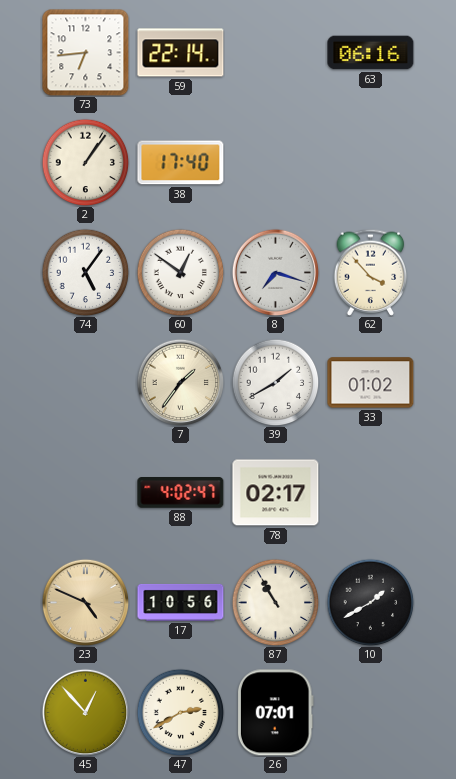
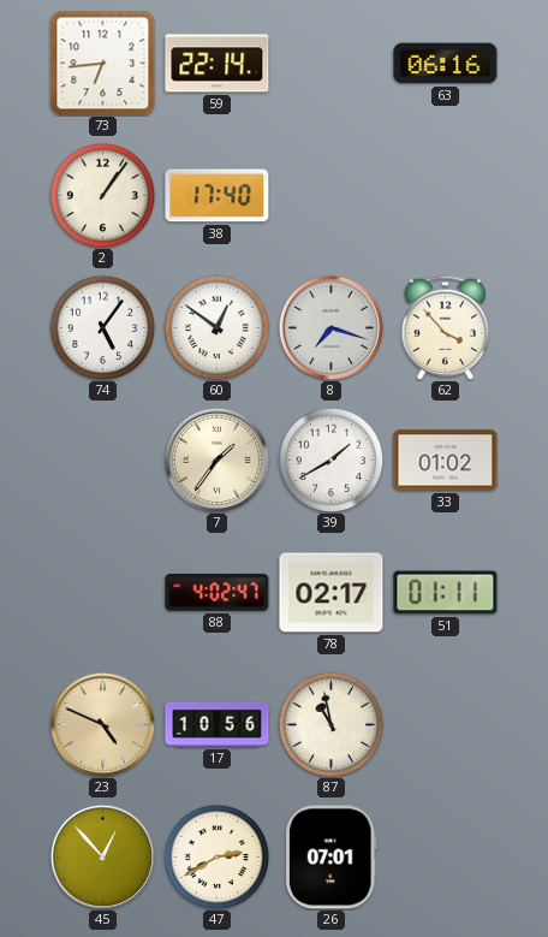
51: none -> 01:11
87: 10:55 -> 10:58
10: 1:40 -> none
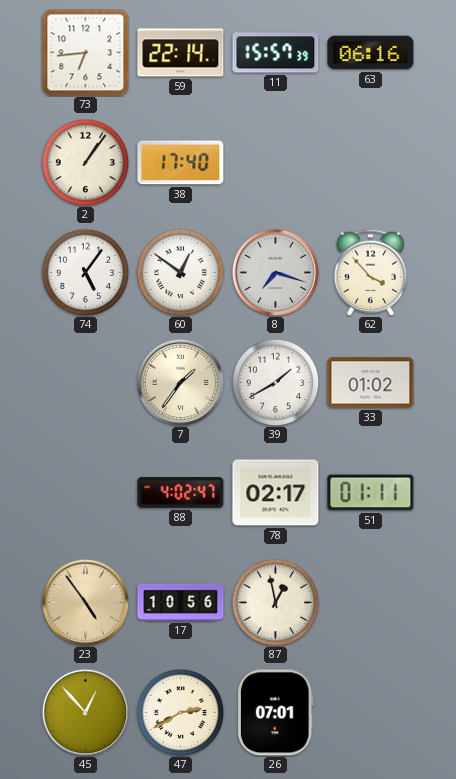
11: none -> 15:57
23: 4:49 -> 4:54
87: 10:58 -> 12:58
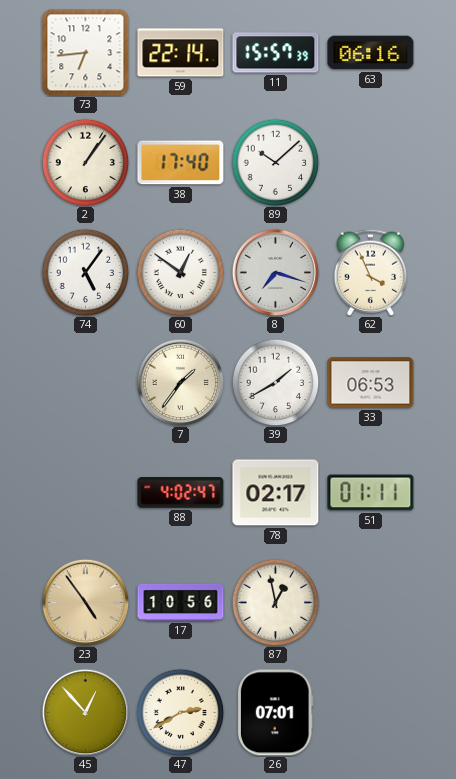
89: none -> 10:08
62: 3:53 -> 3:56
33: 01:02 -> 06:53
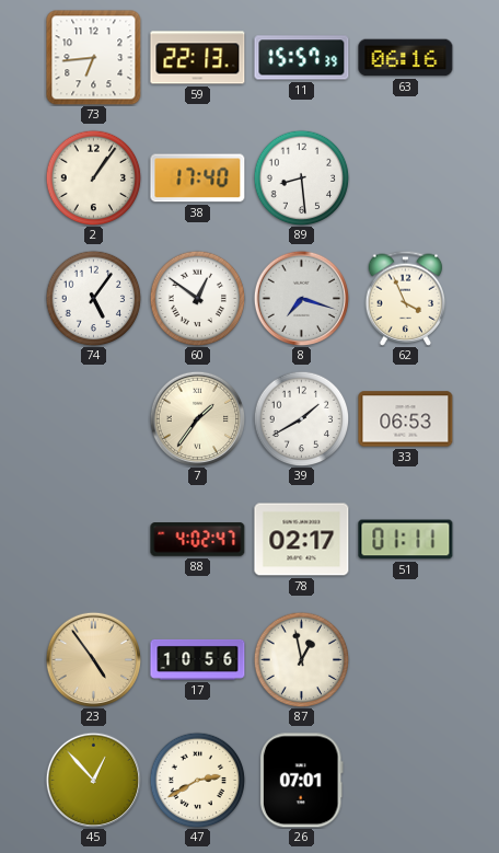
59: 22:14 -> 22:13
89: 10:08 -> 8:29
